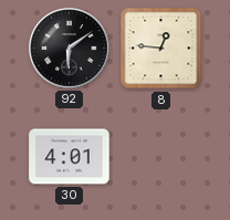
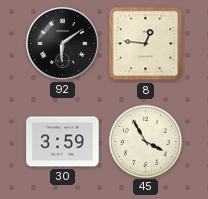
30: 4:01 -> 3:59
45: none -> 3:55
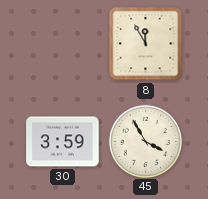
92: 6:09 -> none
8: 12:46 -> 11:55
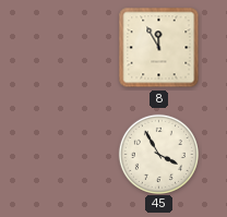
30: 3:59 -> none
